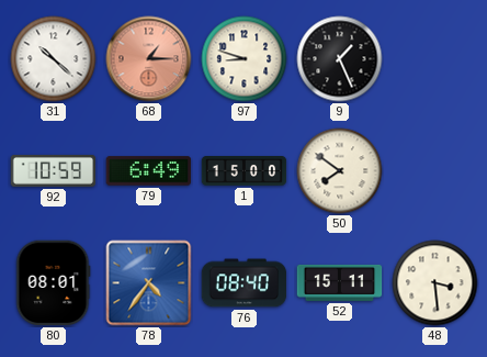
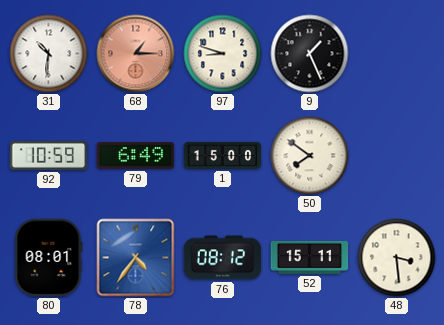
31: 10:22 -> 10:31
76: 08:40 -> 08:12
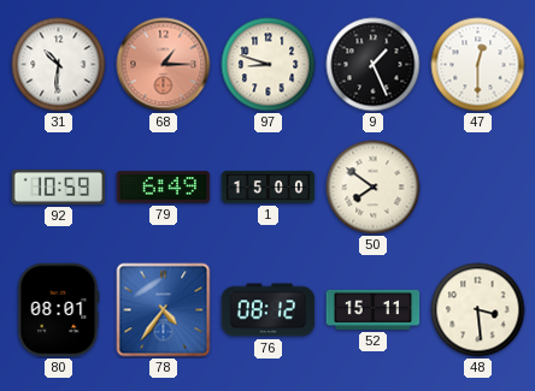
47: none -> 12:30
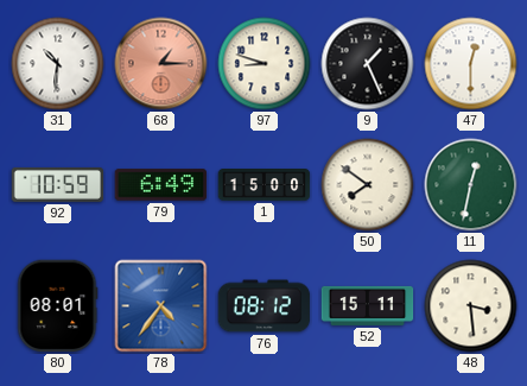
11: none -> 12:32
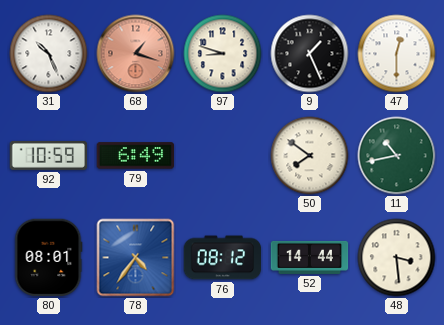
31: 10:31 -> 10:26
68: 1:15 -> 1:18
1: 15:00 -> none
11: 12:32 -> 10:43
52: 15:11 -> 14:44
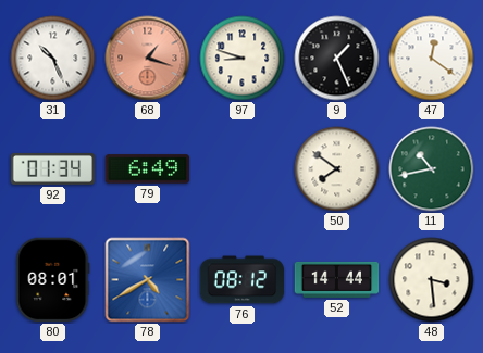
47: 12:30 -> 12:21
92: 10:59 -> 01:34
78: 4:36 -> 4:40
